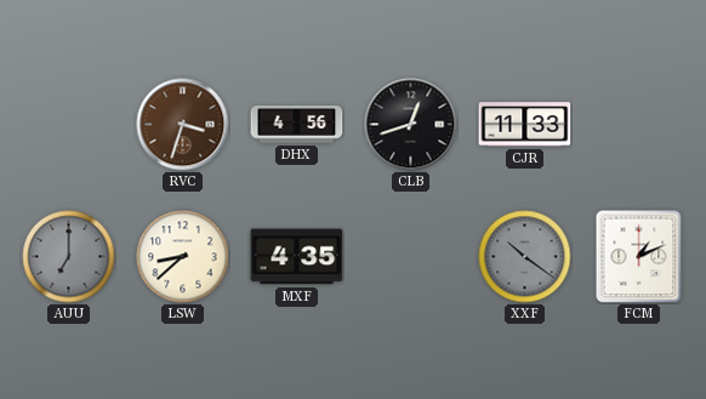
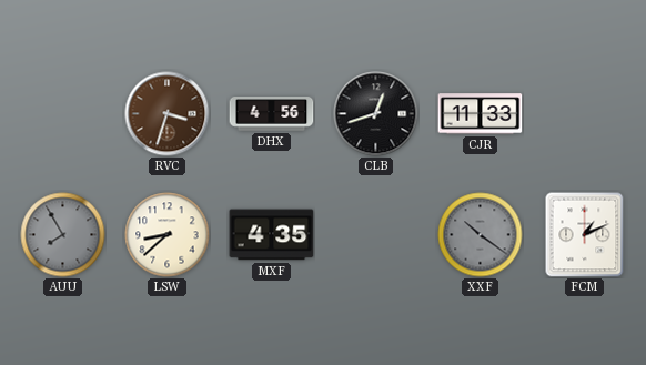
AUU: 7:00 -> 7:55
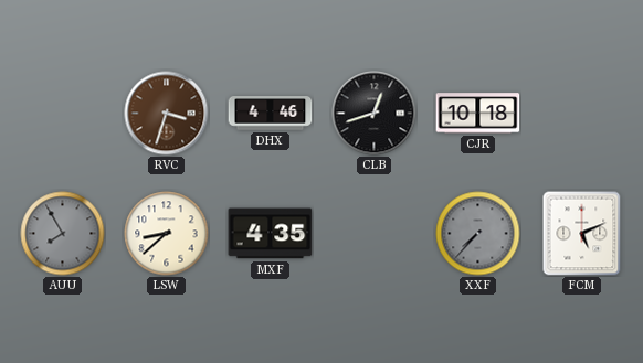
DHX: 4:56 -> 4:46
CJR: 11:33 -> 10:18
XXF: 10:21 -> 7:37
FCM: 1:11 -> 5:11
